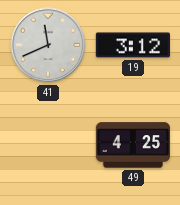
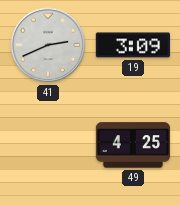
41: 11:41 -> 2:41
19: 3:12 -> 3:09
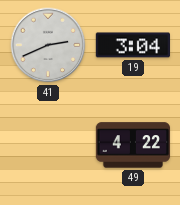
19: 3:09 -> 3:04
49: 4:25 -> 4:22
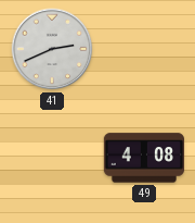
19: 3:04 -> none
49: 4:22 -> 4:08
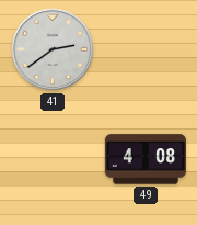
41: 2:41 -> 2:39
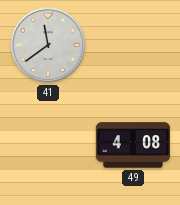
41: 2:39 -> 11:39
